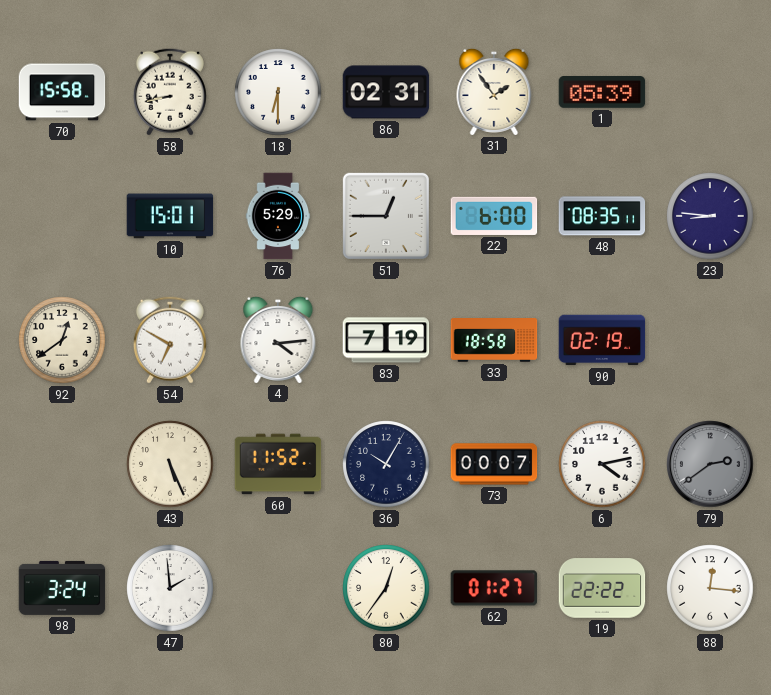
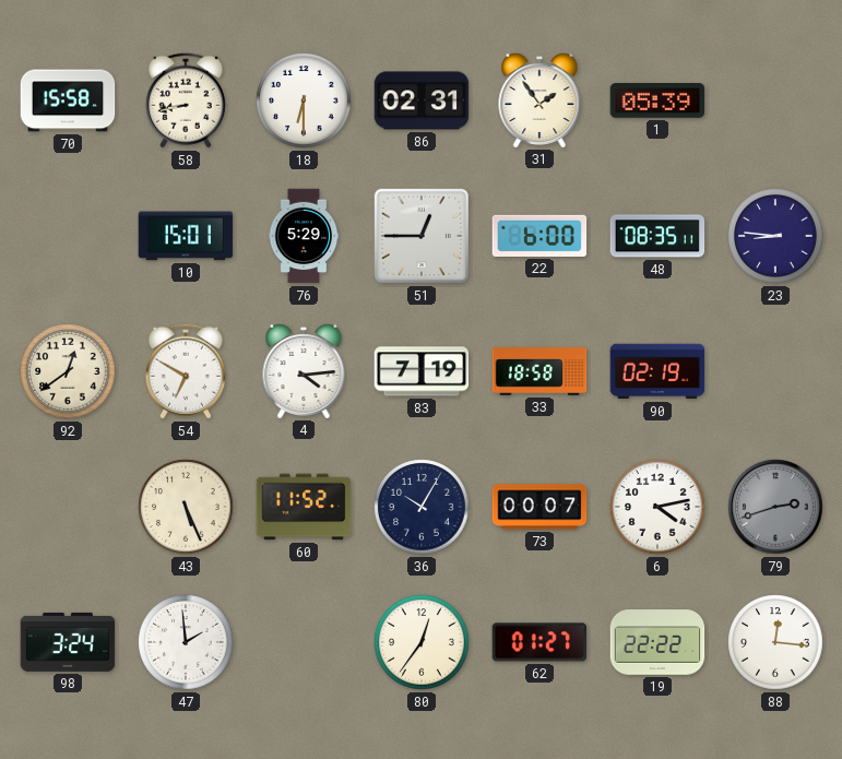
79: 2:39 -> 2:42
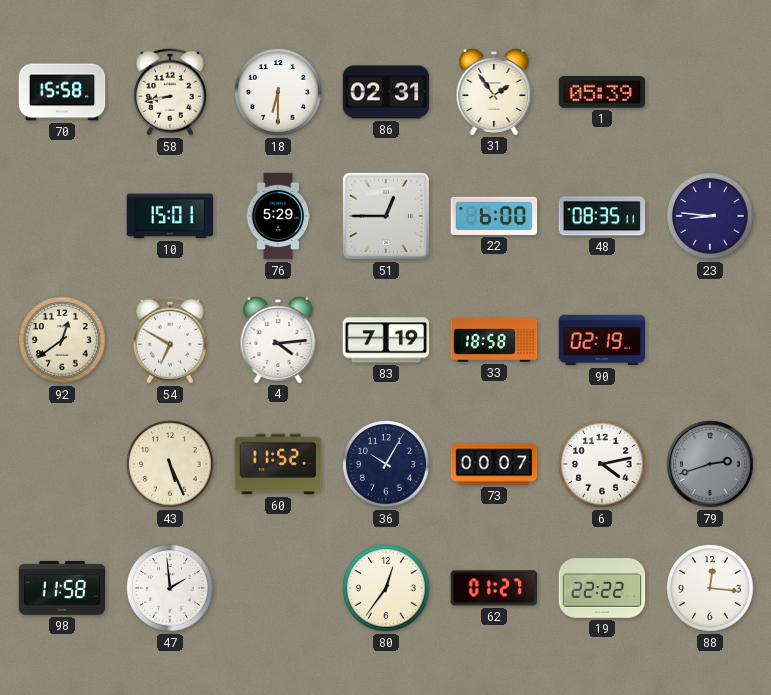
98: 3:24 -> 11:58
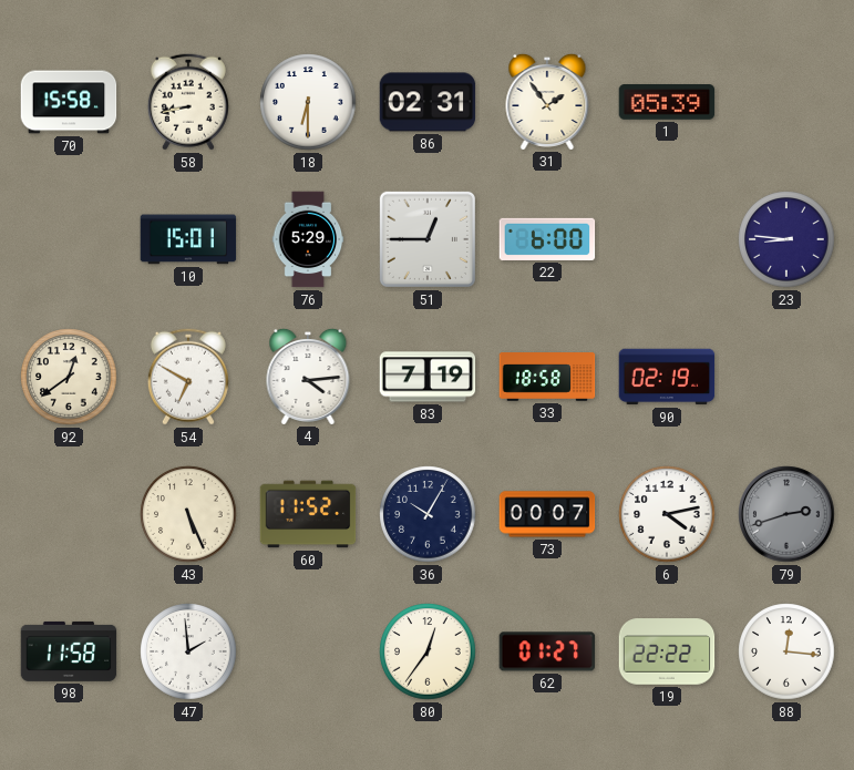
48: 08:35 -> none
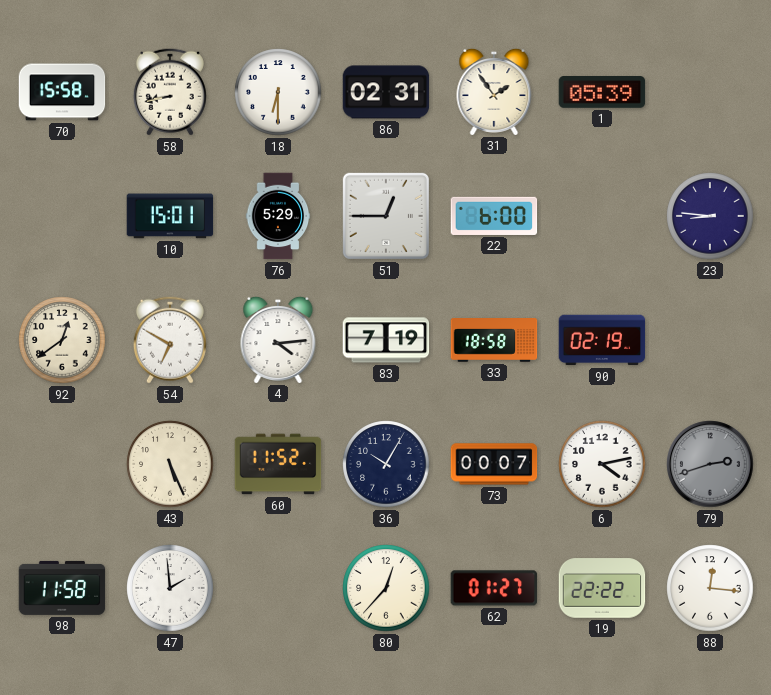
80: 12:36 -> 12:37
